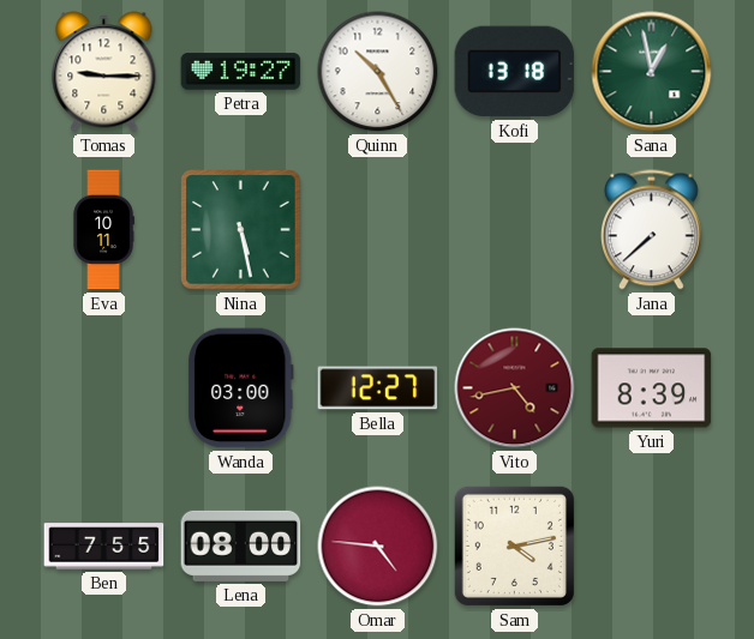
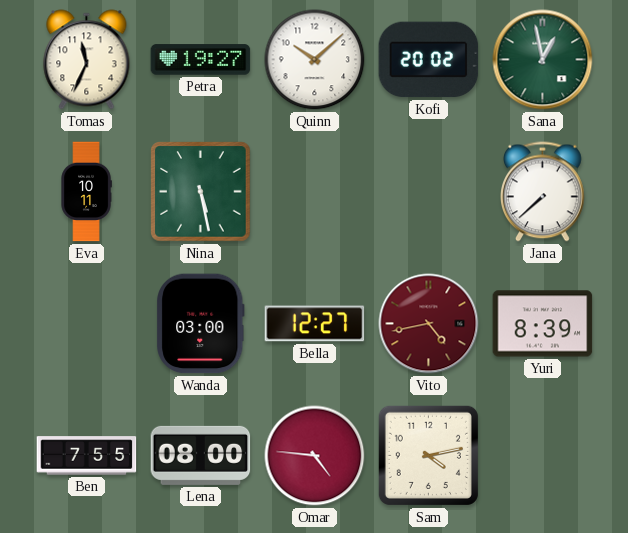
Tomas: 9:15 -> 11:34
Quinn: 10:25 -> 10:08
Kofi: 13:18 -> 20:02
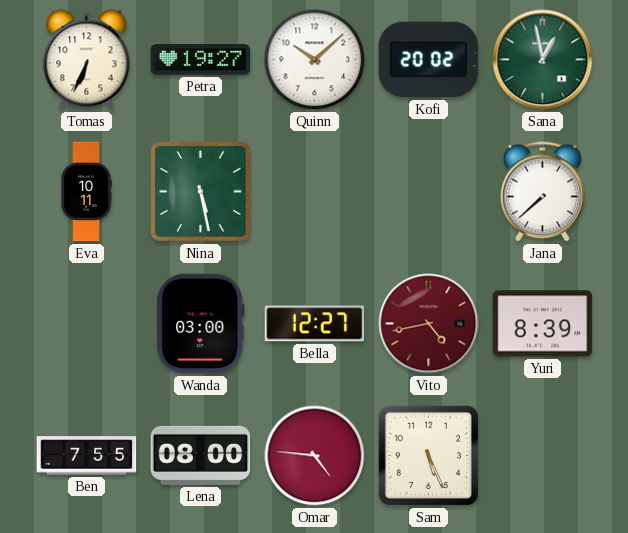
Tomas: 11:34 -> 6:34
Sam: 4:13 -> 5:26
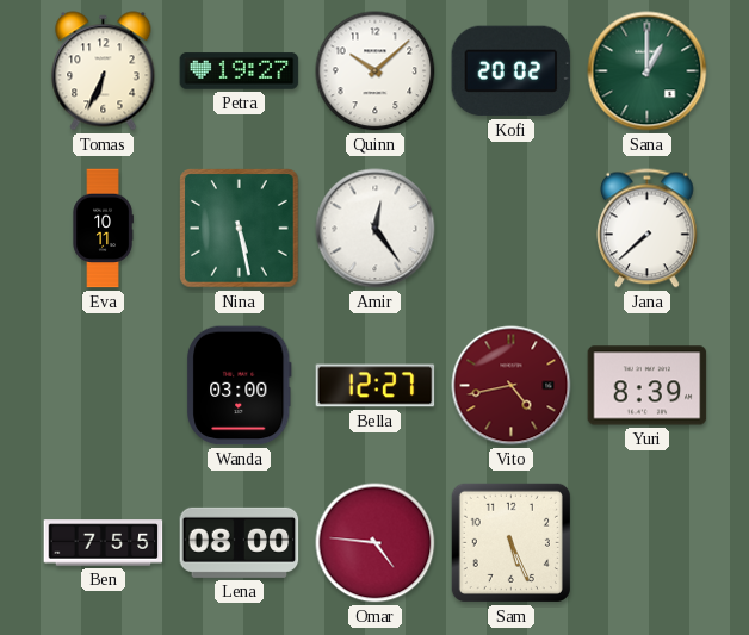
Sana: 12:58 -> 1:00
Amir: none -> 12:24
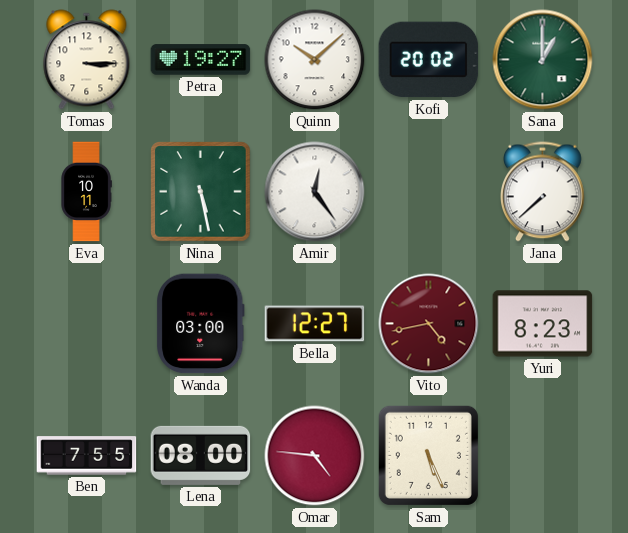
Tomas: 6:34 -> 3:15
Yuri: 8:39 -> 8:23
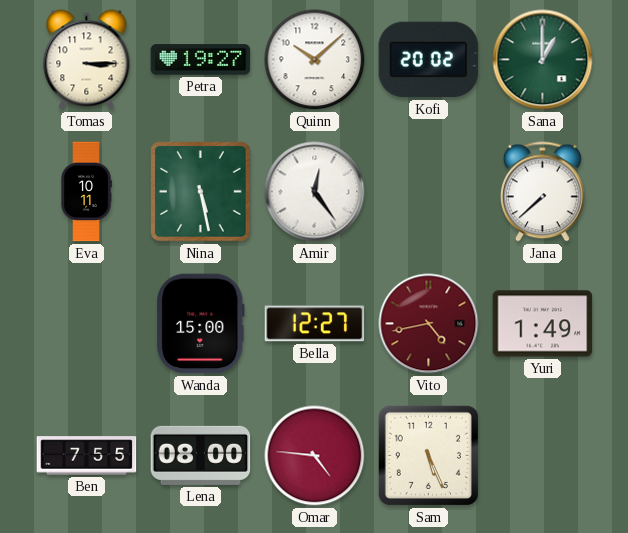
Wanda: 03:00 -> 15:00
Yuri: 8:23 -> 1:49
